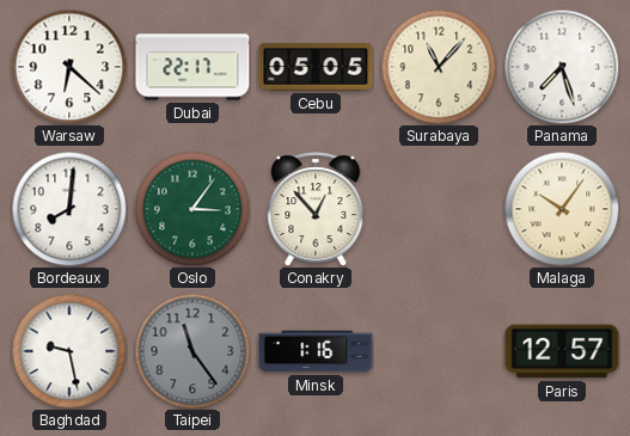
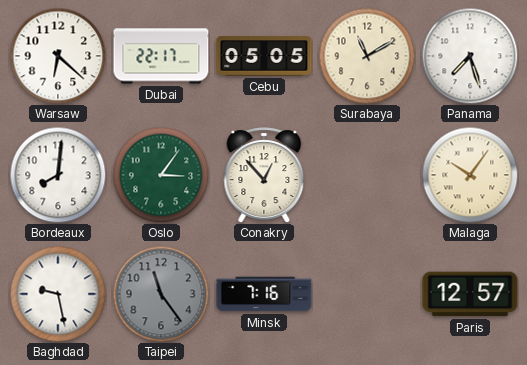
Surabaya: 11:07 -> 11:10
Minsk: 1:16 -> 7:16
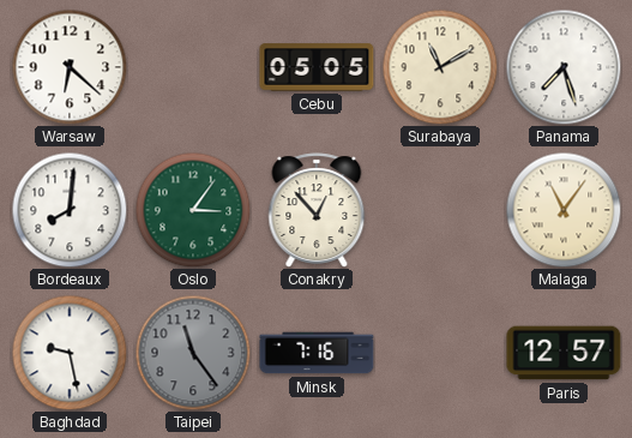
Dubai: 22:17 -> none
Malaga: 10:06 -> 11:06
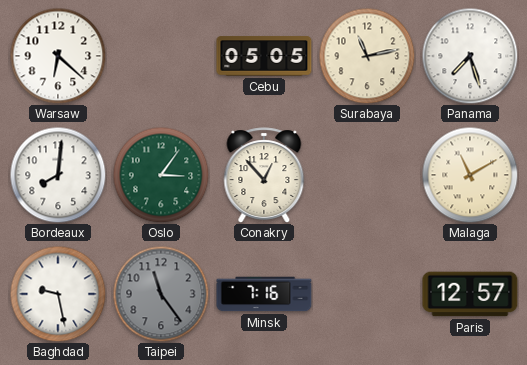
Surabaya: 11:10 -> 11:13
Malaga: 11:06 -> 11:10
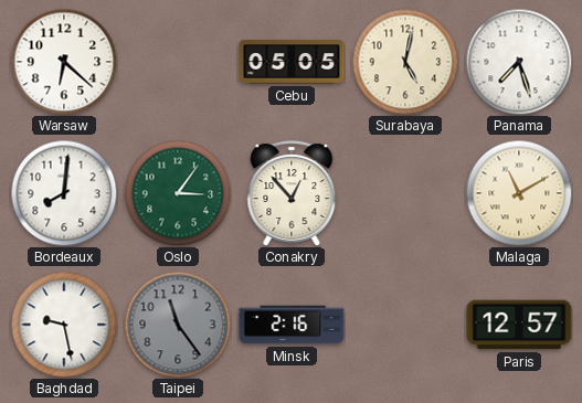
Surabaya: 11:13 -> 5:02
Minsk: 7:16 -> 2:16
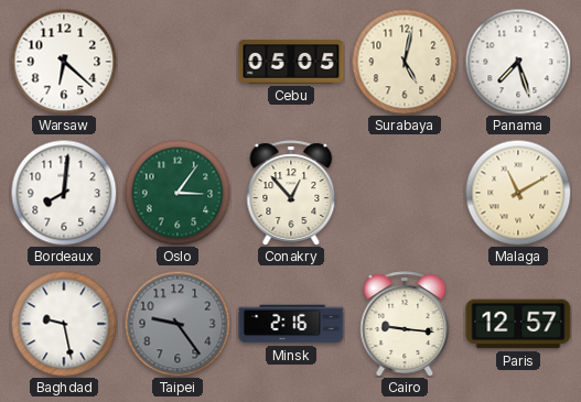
Taipei: 11:24 -> 9:24
Cairo: none -> 9:16
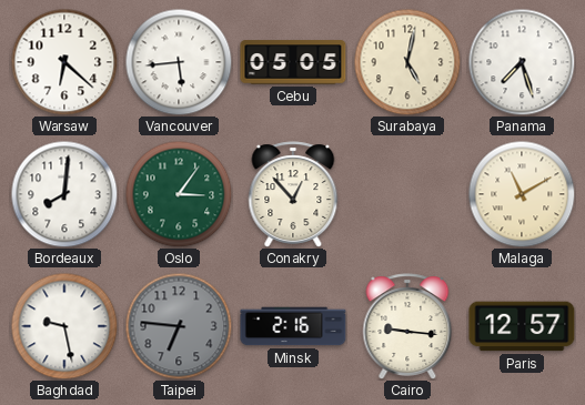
Vancouver: none -> 5:44
Taipei: 9:24 -> 6:46
